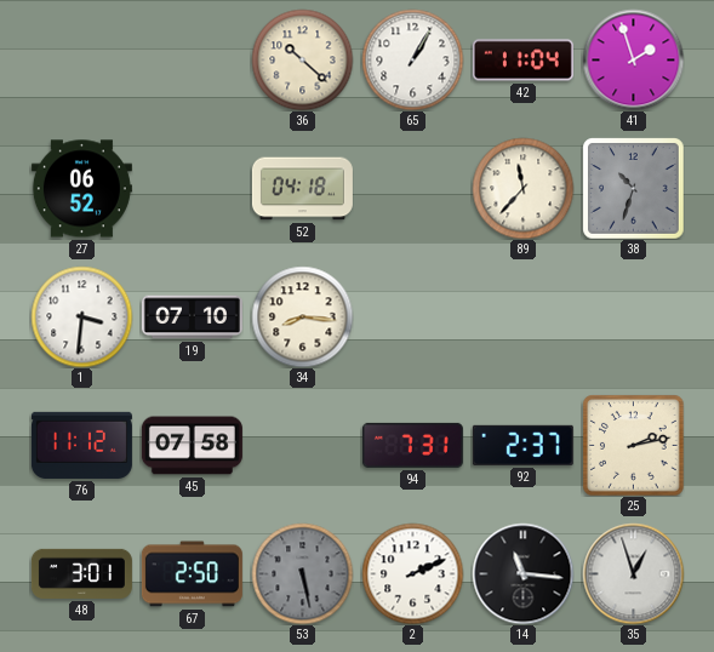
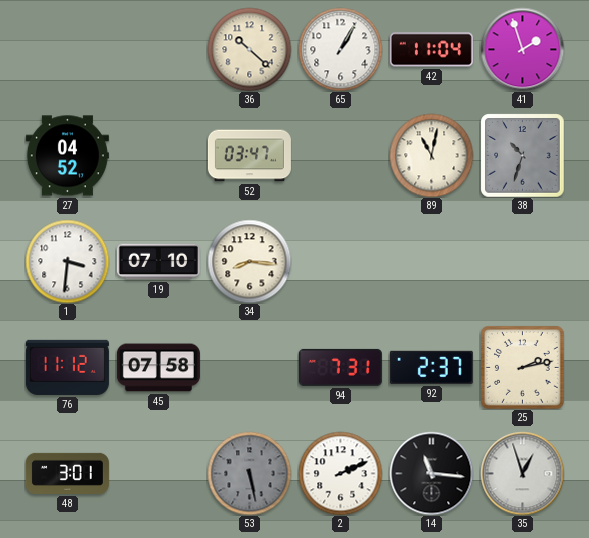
27: 06:52 -> 04:52
52: 04:18 -> 03:47
89: 11:37 -> 11:02
67: 2:50 -> none
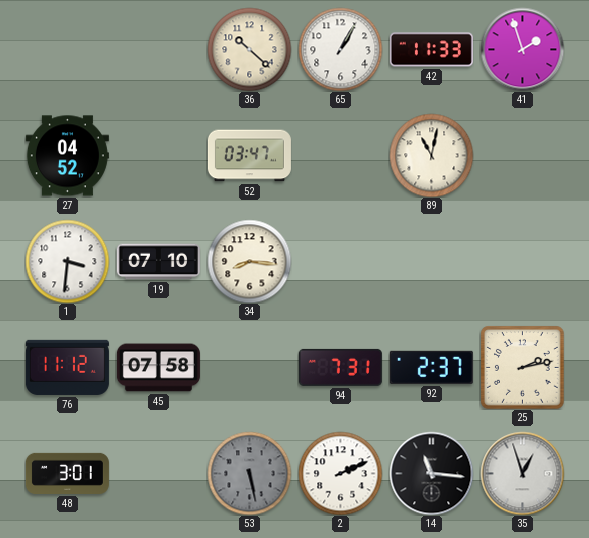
42: 11:04 -> 11:33
38: 10:33 -> none
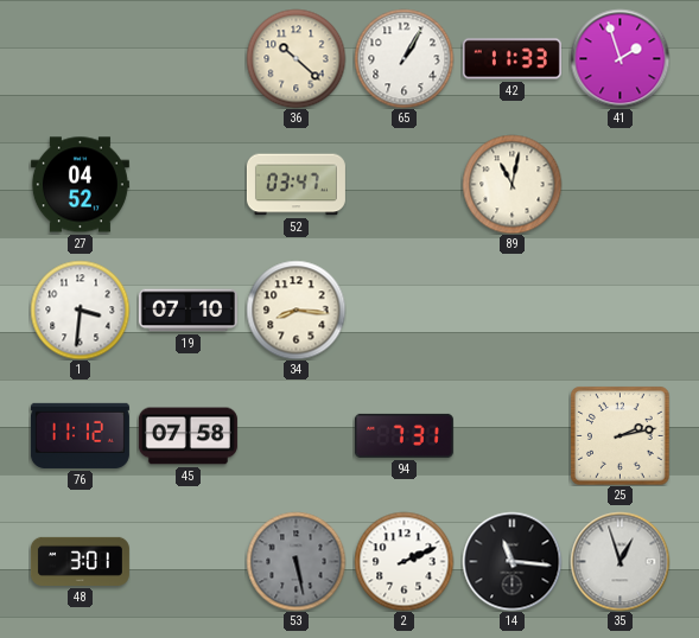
92: 2:37 -> none
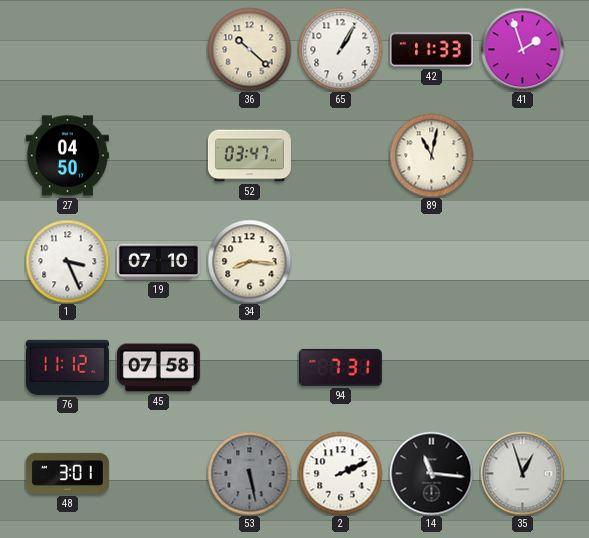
27: 04:52 -> 04:50
1: 3:31 -> 3:26
25: 2:13 -> none
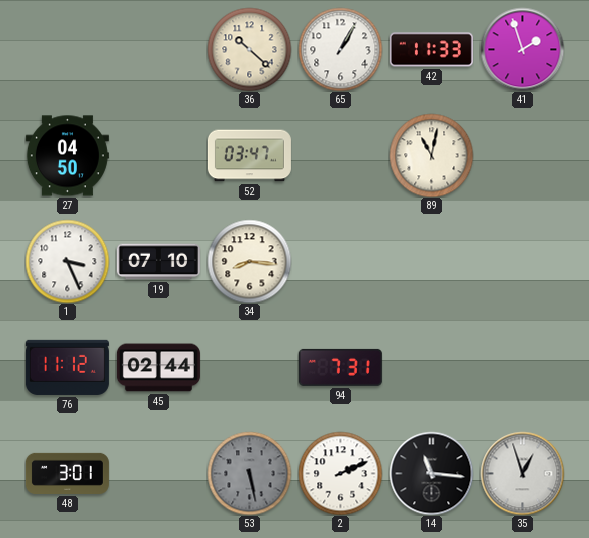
45: 07:58 -> 02:44
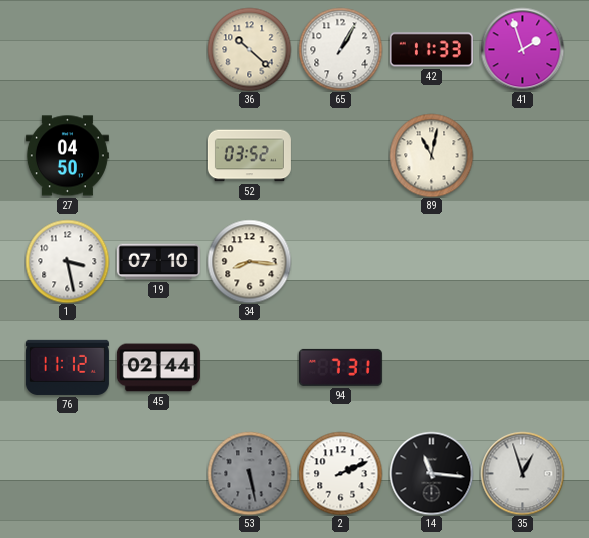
52: 03:47 -> 03:52
1: 3:26 -> 3:28
48: 3:01 -> none
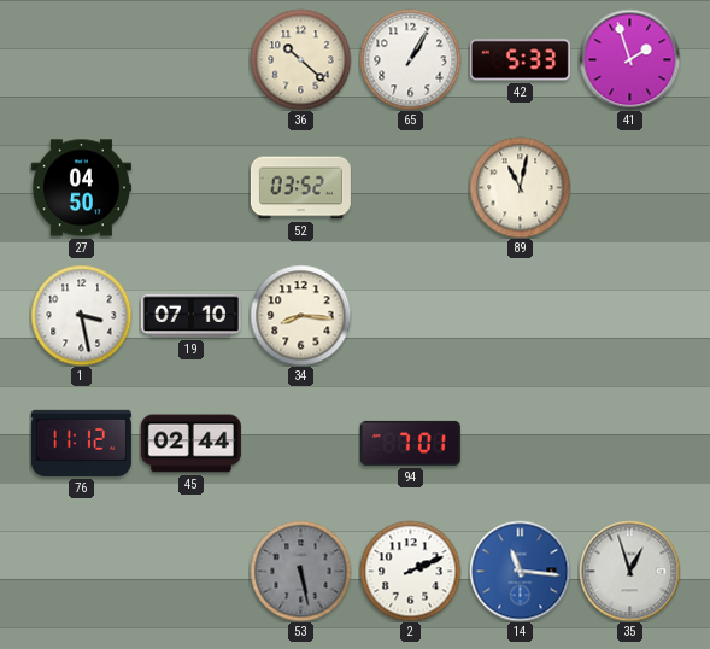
42: 11:33 -> 5:33
94: 7:31 -> 7:01
14 dial: black -> blue
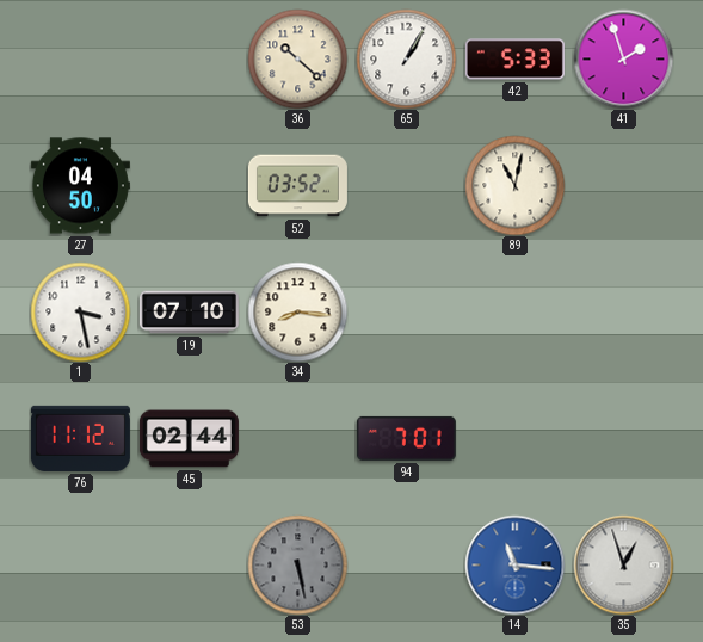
2: 2:11 -> none
